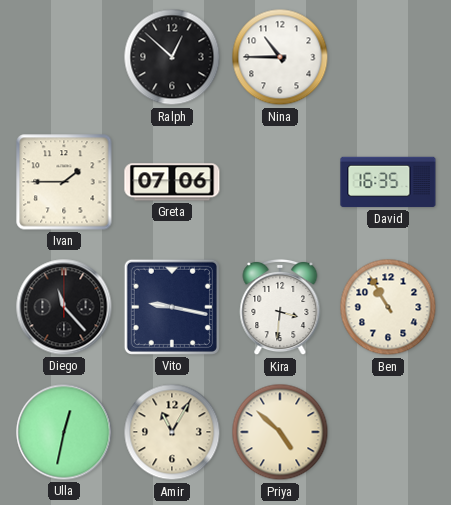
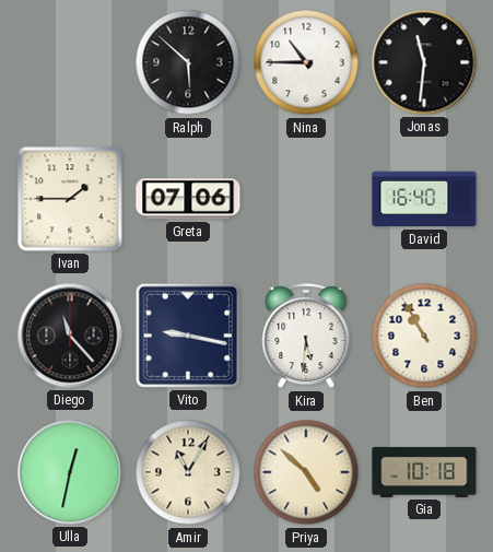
Ralph: 12:52 -> 5:52
Jonas: none -> 11:31
David: 16:35 -> 16:40
Kira: 3:31 -> 5:31
Gia: none -> 10:18
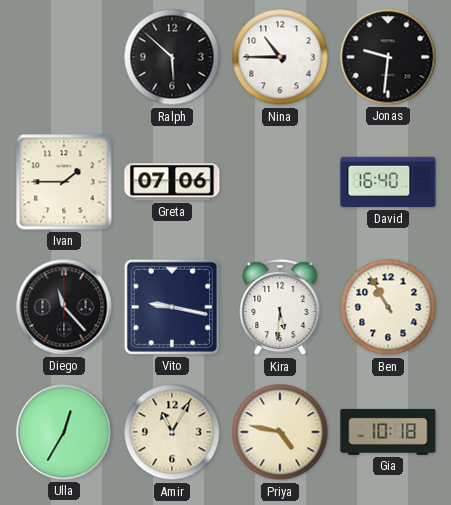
Jonas: 11:31 -> 9:31
Ulla: 12:32 -> 12:35
Priya: 4:52 -> 4:47
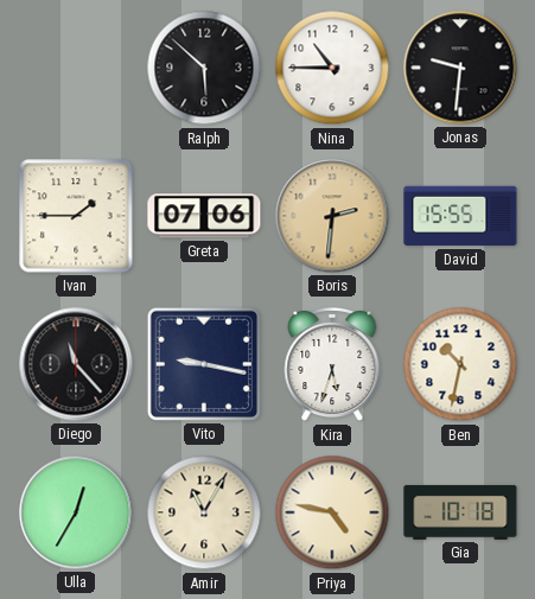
Boris: none -> 2:31
David: 16:40 -> 15:55
Kira: 5:31 -> 5:33
Ben: 10:55 -> 10:32
